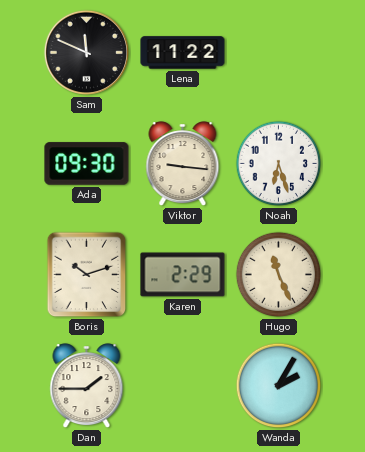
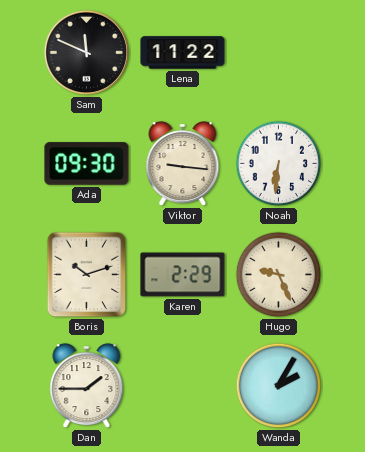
Noah: 6:27 -> 6:31
Hugo: 11:26 -> 9:26
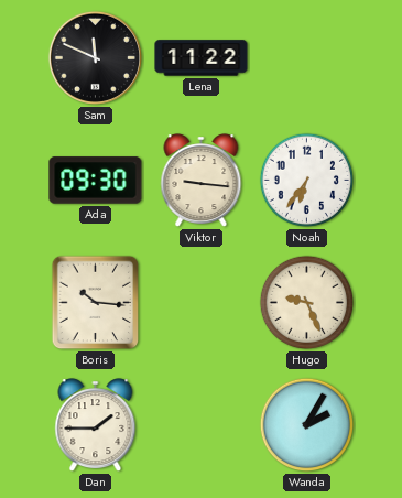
Noah: 6:31 -> 6:36
Boris: 10:12 -> 10:16
Karen: 2:29 -> none
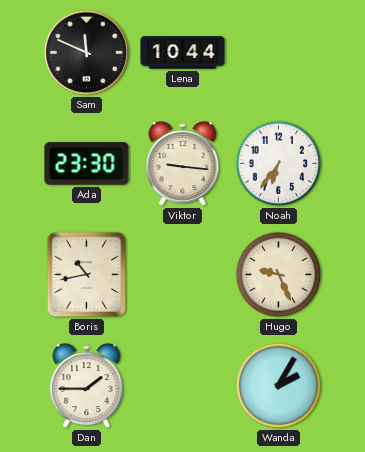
Lena: 11:22 -> 10:44
Ada: 09:30 -> 23:30
Boris: 10:16 -> 10:43
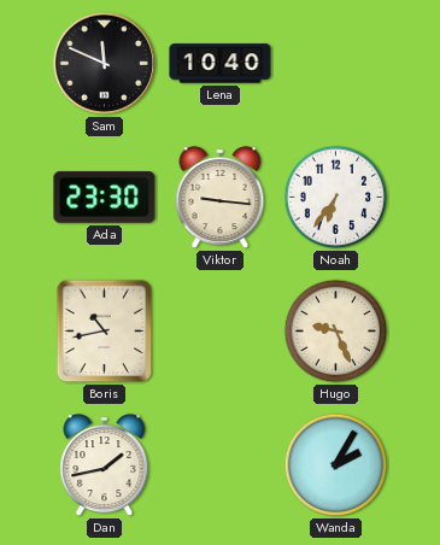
Lena: 10:44 -> 10:40
Dan: 1:45 -> 1:43
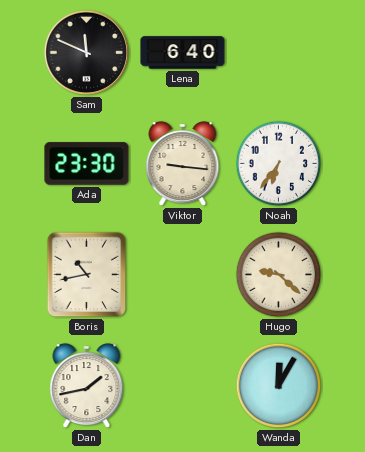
Lena: 10:40 -> 6:40
Hugo: 9:26 -> 9:22
Wanda: 2:05 -> 12:05
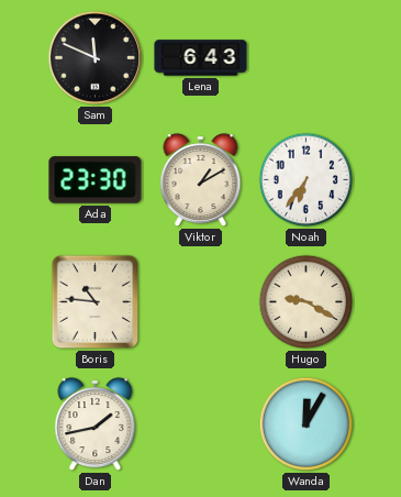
Lena: 6:40 -> 6:43
Viktor: 9:16 -> 1:10
Boris: 10:43 -> 10:46
Hugo: 9:22 -> 9:20
